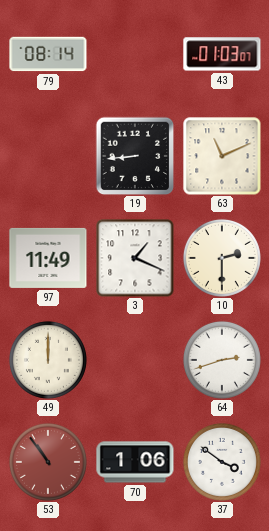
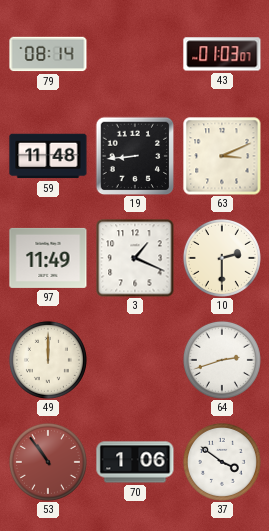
59: none -> 11:48
63: 11:11 -> 3:11
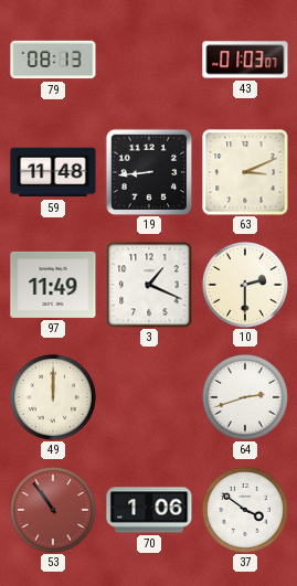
79: 08:14 -> 08:13
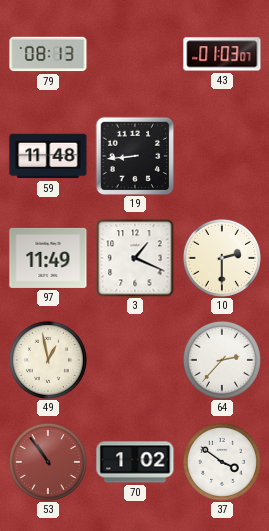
63: 3:11 -> none
49: 12:00 -> 12:58
64: 2:42 -> 2:37
70: 1:06 -> 1:02
